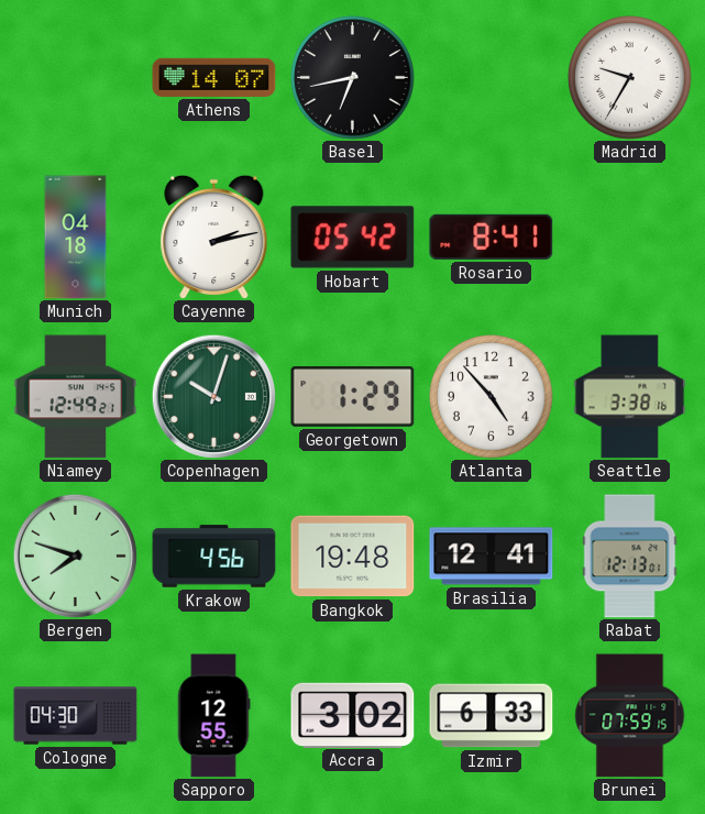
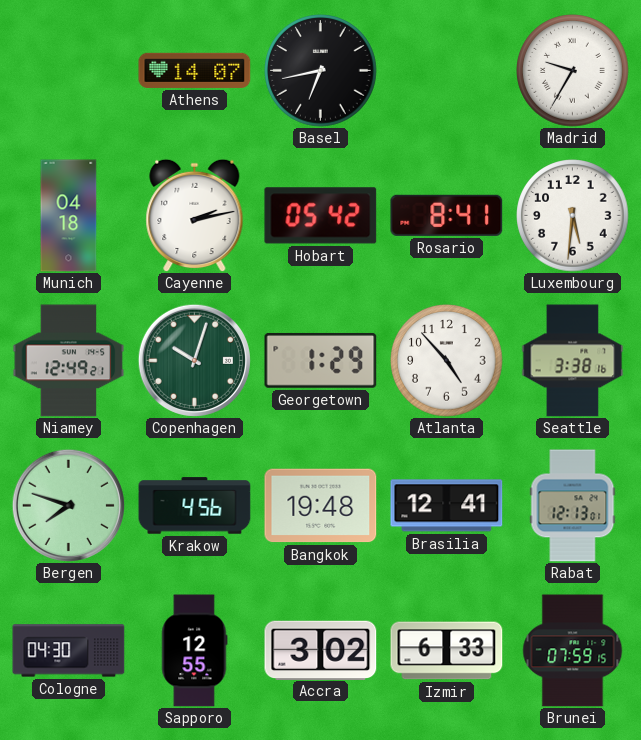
Luxembourg: none -> 5:31
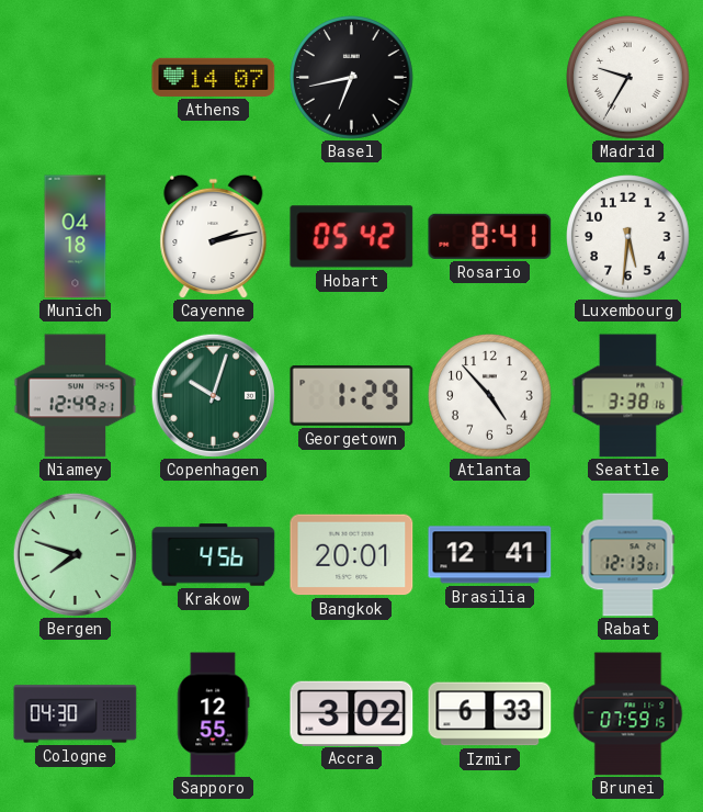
Bangkok: 19:48 -> 20:01
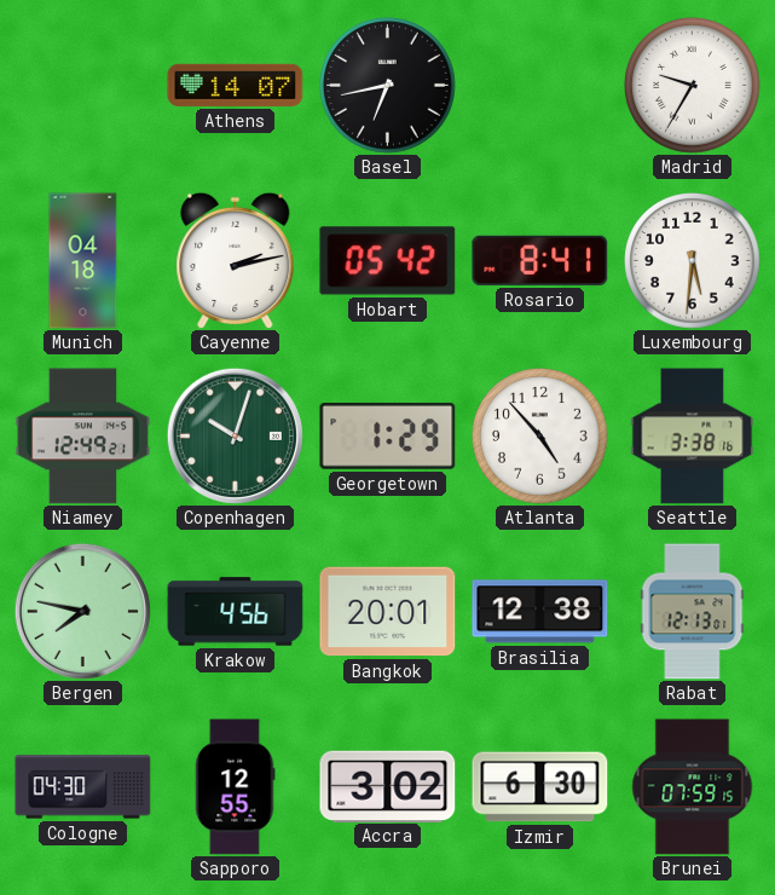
Bergen: 7:48 -> 7:47
Brasilia: 12:41 -> 12:38
Izmir: 6:33 -> 6:30
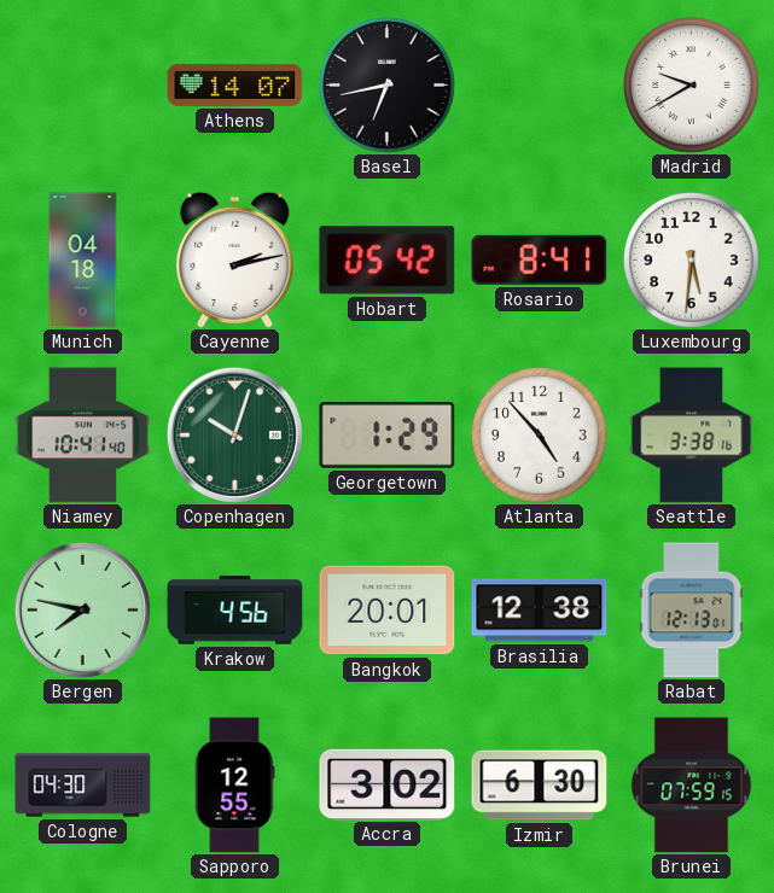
Madrid: 9:35 -> 9:40
Niamey: 12:49 -> 10:41
